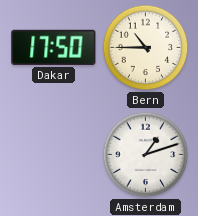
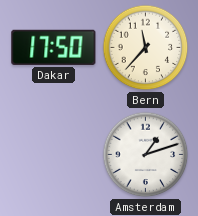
Bern: 10:45 -> 11:37
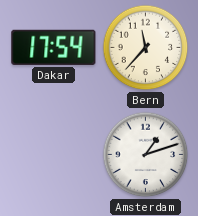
Dakar: 17:50 -> 17:54
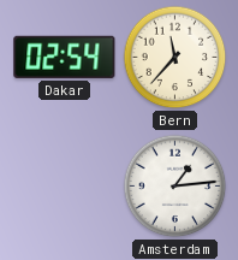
Dakar: 17:54 -> 02:54
Amsterdam: 1:12 -> 1:14
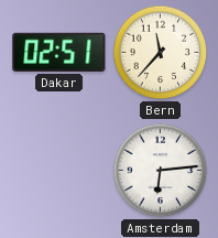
Dakar: 02:54 -> 02:51
Amsterdam: 1:14 -> 6:14
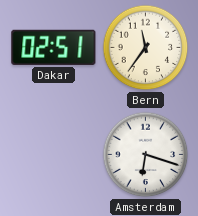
Bern: 11:37 -> 11:36
Amsterdam: 6:14 -> 6:18
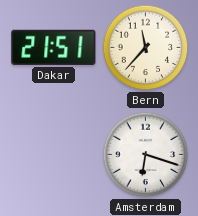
Dakar: 02:51 -> 21:51
Bern: 11:36 -> 11:37
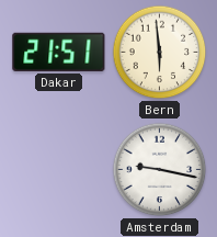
Bern: 11:37 -> 5:59
Amsterdam: 6:18 -> 9:17
